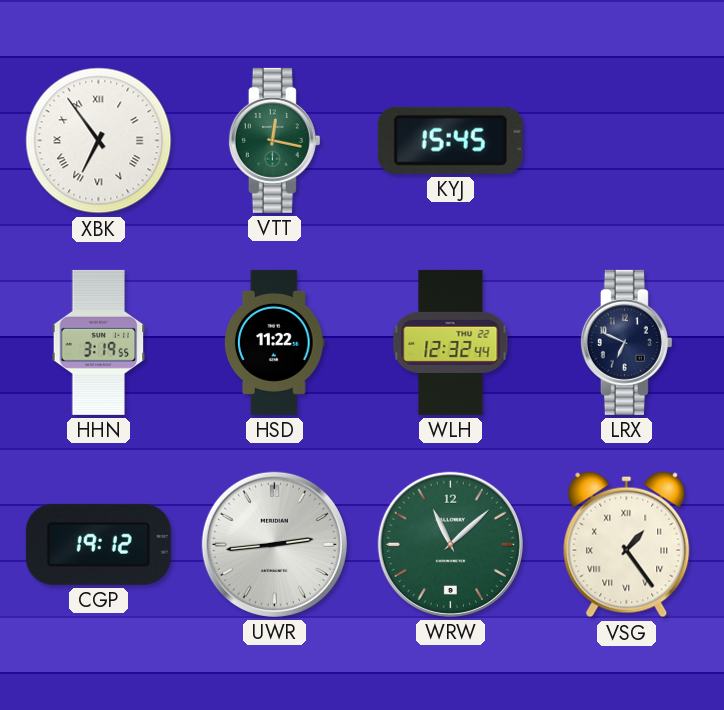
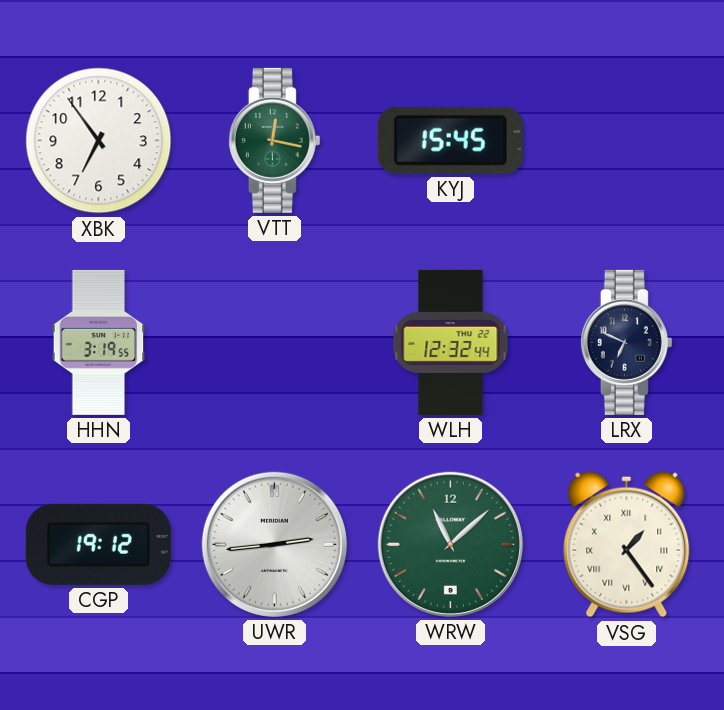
XBK numerals: Roman -> Arabic
HSD: 11:22 -> none
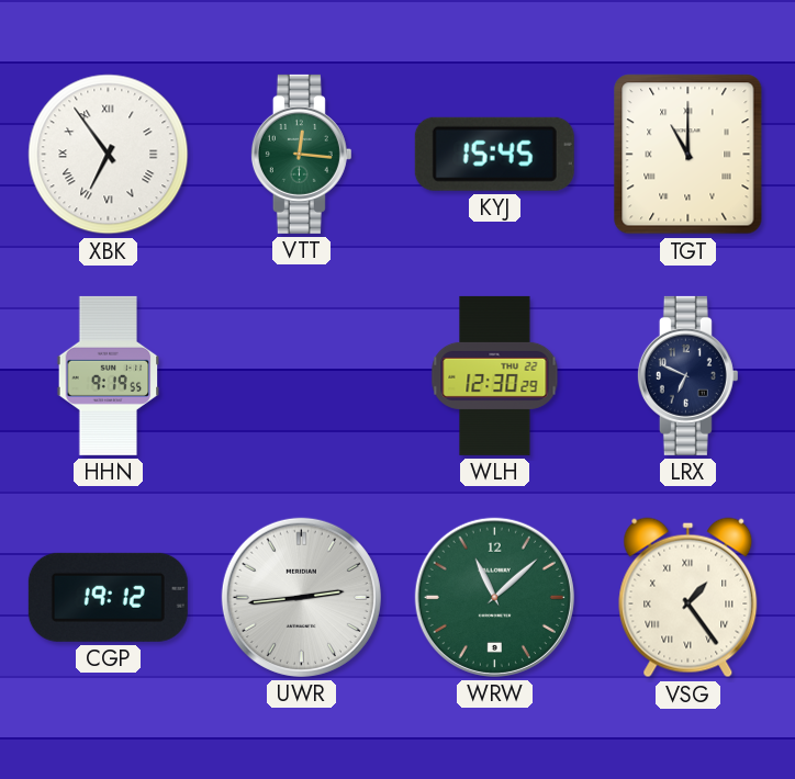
XBK numerals: Arabic -> Roman
VTT: 12:17 -> 12:16
TGT: none -> 11:00
HHN: 3:19 -> 9:19
WLH: 12:32 -> 12:30
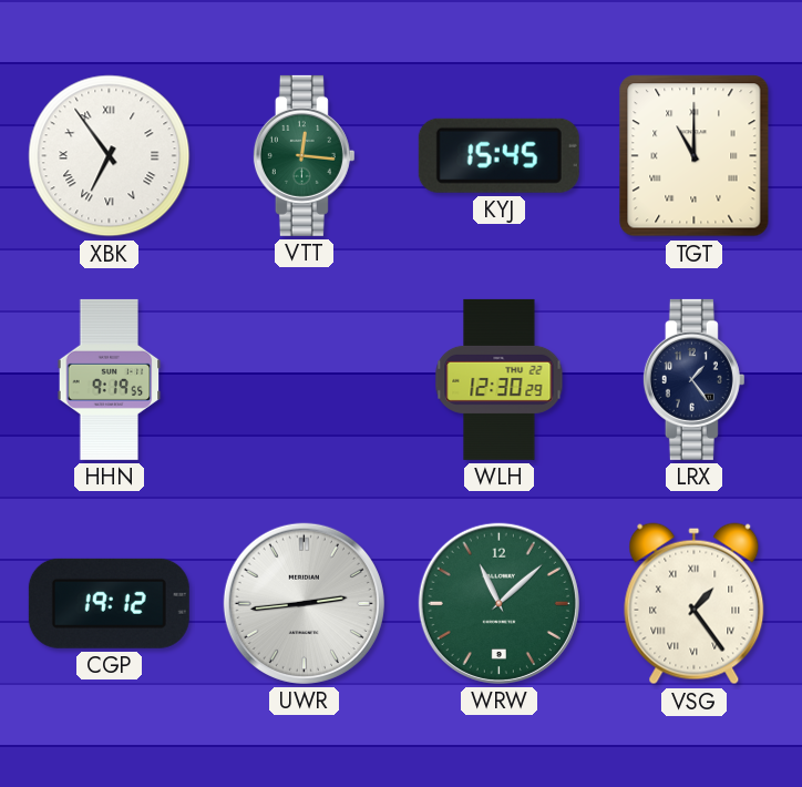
LRX: 6:49 -> 1:24
